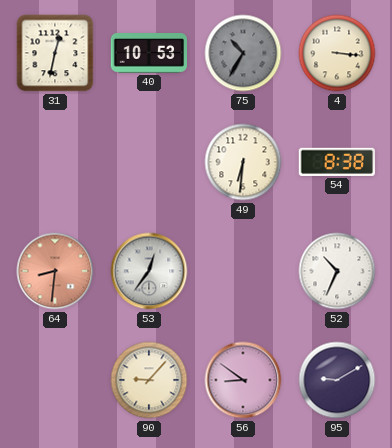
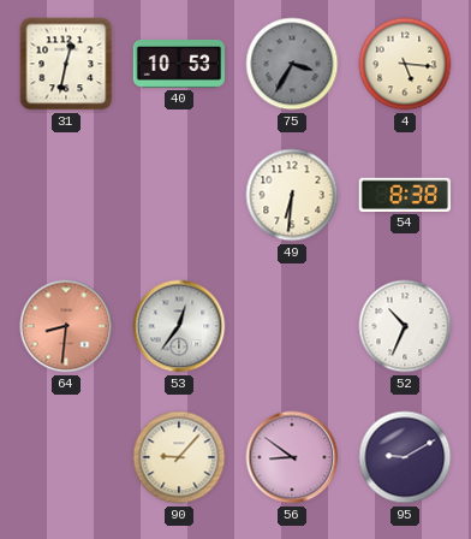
75: 10:35 -> 3:35
4: 3:16 -> 5:16
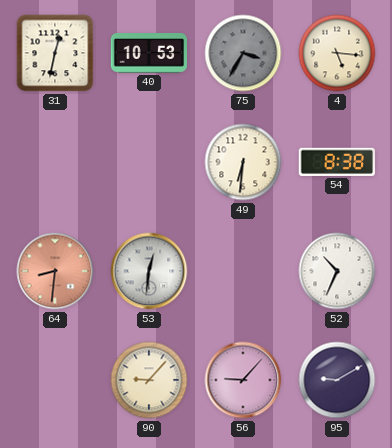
53: 12:36 -> 12:31
56: 8:51 -> 9:07
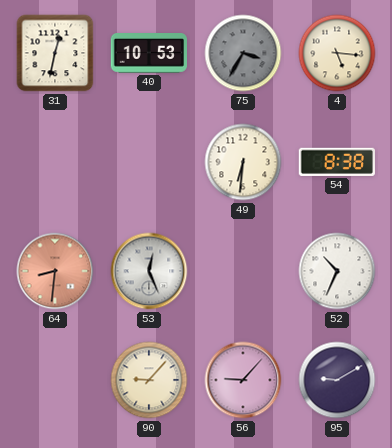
53: 12:31 -> 12:26
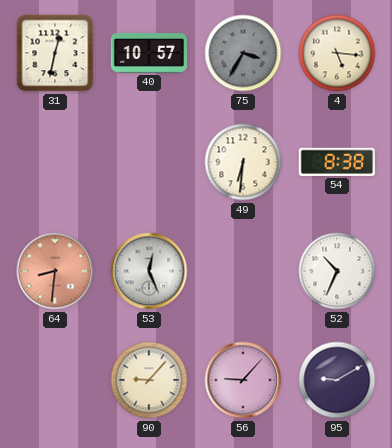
40: 10:53 -> 10:57
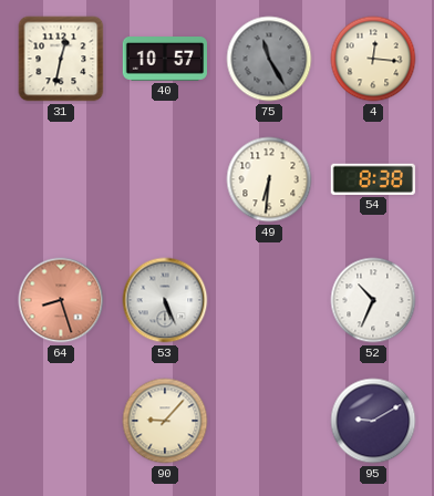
75: 3:35 -> 11:25
4: 5:16 -> 12:16
64: 8:31 -> 8:27
53: 12:26 -> 5:26
56: 9:07 -> none
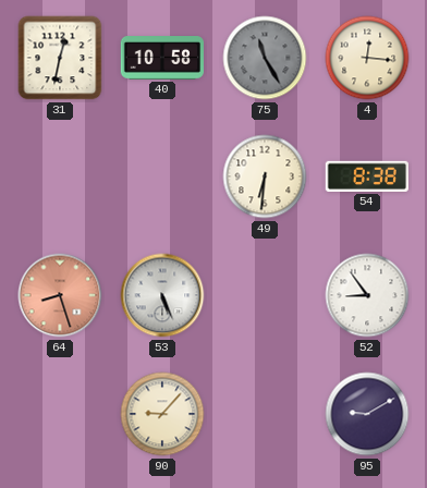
40: 10:57 -> 10:58
52: 10:34 -> 8:54
